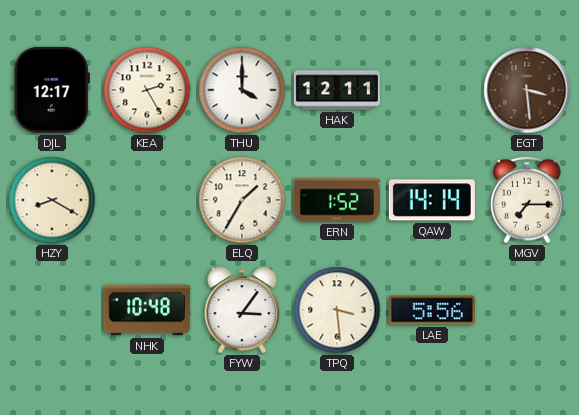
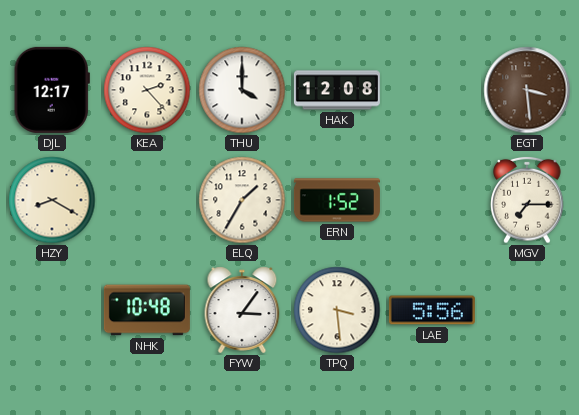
KEA: 2:25 -> 2:23
HAK: 12:11 -> 12:08
QAW: 14:14 -> none
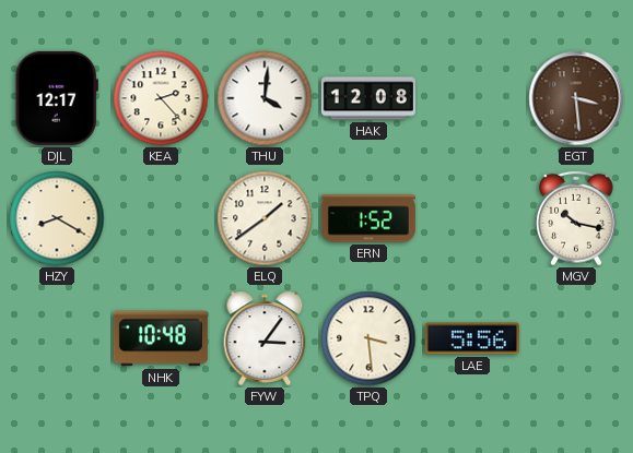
THU: 4:00 -> 4:01
ELQ: 1:35 -> 1:39
MGV: 7:15 -> 10:17
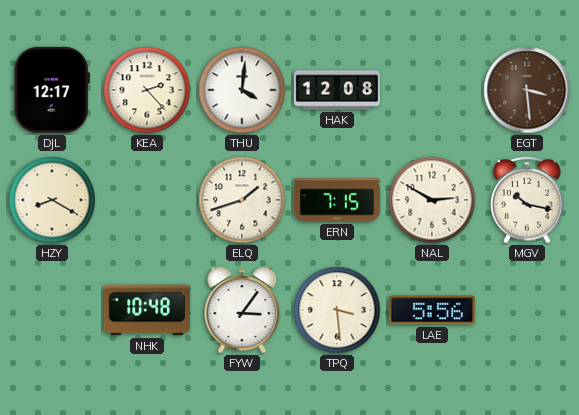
ELQ: 1:39 -> 1:42
ERN: 1:52 -> 7:15
NAL: none -> 2:50
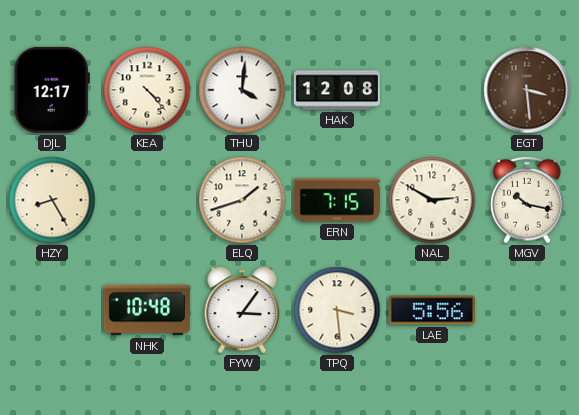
KEA: 2:23 -> 4:23
HZY: 8:20 -> 8:25
